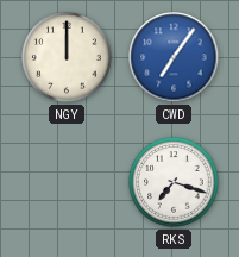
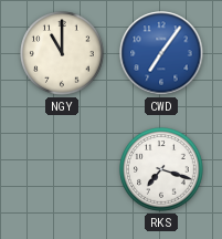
NGY: 12:00 -> 11:00
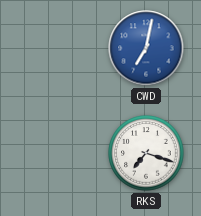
NGY: 11:00 -> none
CWD: 7:06 -> 7:02
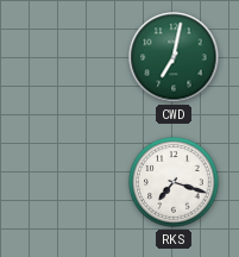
CWD dial: blue -> green
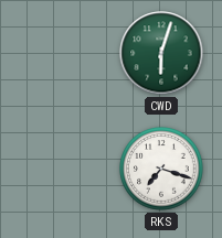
CWD: 7:02 -> 6:03
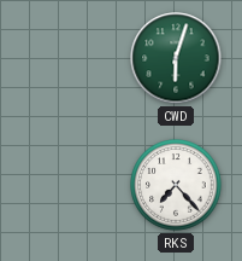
RKS: 7:18 -> 7:23
